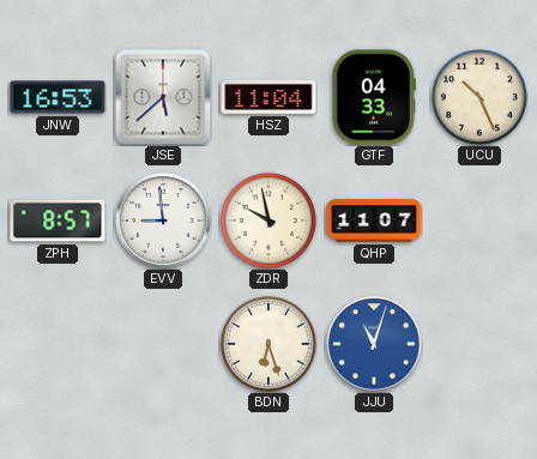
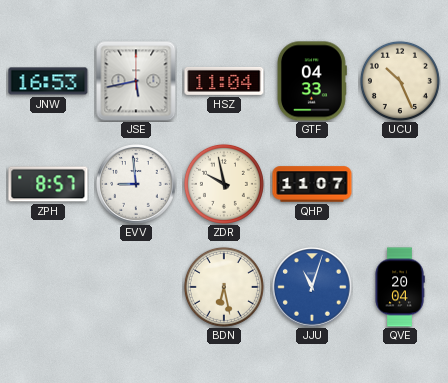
JSE: 5:38 -> 5:43
BDN: 6:27 -> 6:28
QVE: none -> 20:04
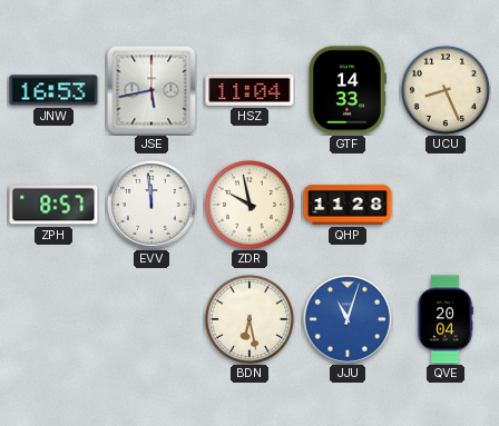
GTF: 04:33 -> 14:33
UCU: 10:26 -> 8:26
EVV: 8:59 -> 11:59
QHP: 11:07 -> 11:28
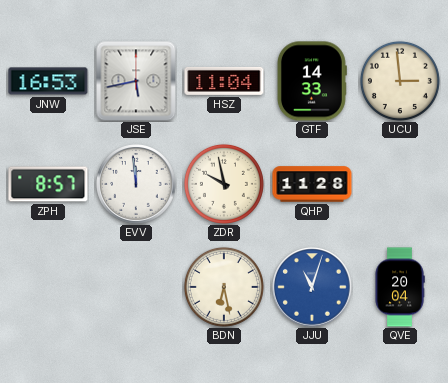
UCU: 8:26 -> 2:59
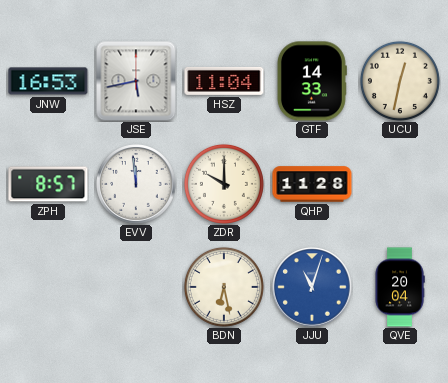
UCU: 2:59 -> 12:32
ZDR: 9:58 -> 10:00
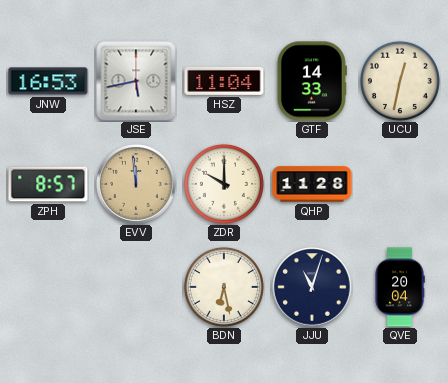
EVV dial: white -> champagne
JJU dial: blue -> navy
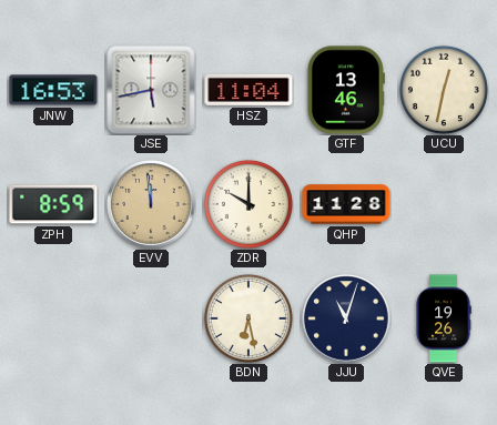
GTF: 14:33 -> 13:46
ZPH: 8:57 -> 8:59
QVE: 20:04 -> 19:26
